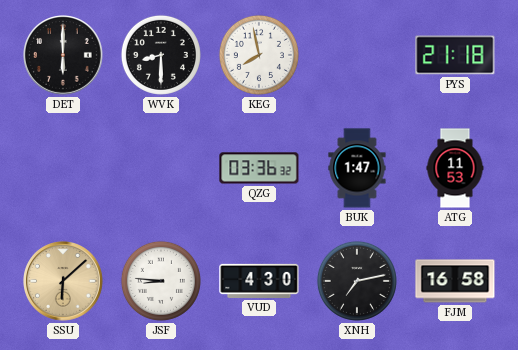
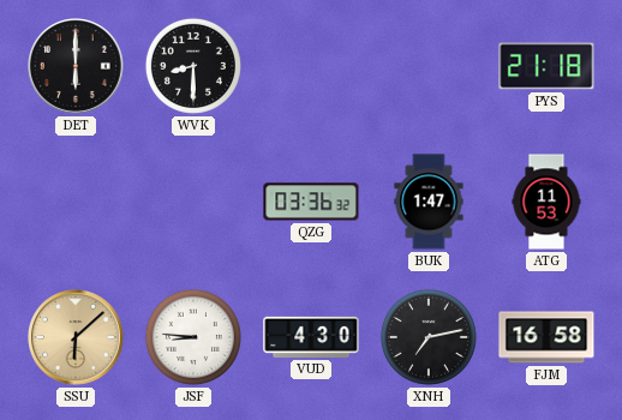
KEG: 7:58 -> none
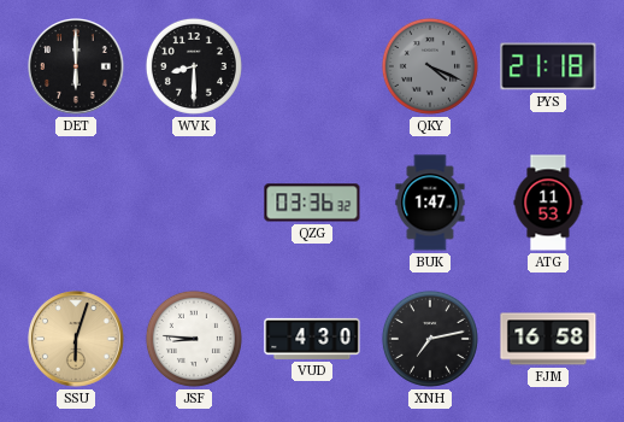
QKY: none -> 4:19
SSU: 6:08 -> 6:03
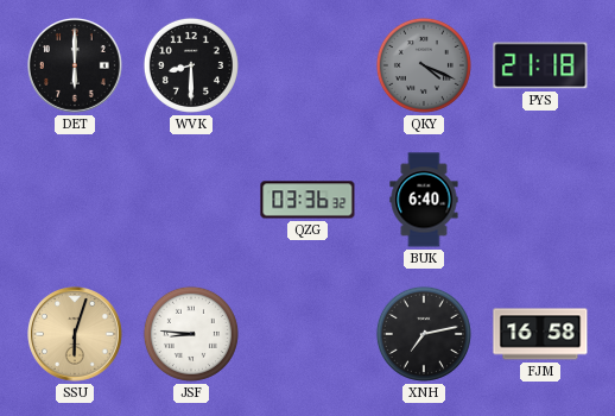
BUK: 1:47 -> 6:40
ATG: 11:53 -> none
VUD: 4:30 -> none
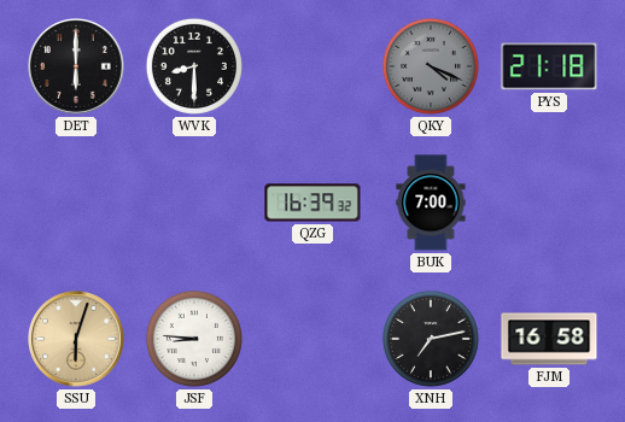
QZG: 03:36 -> 16:39
BUK: 6:40 -> 7:00
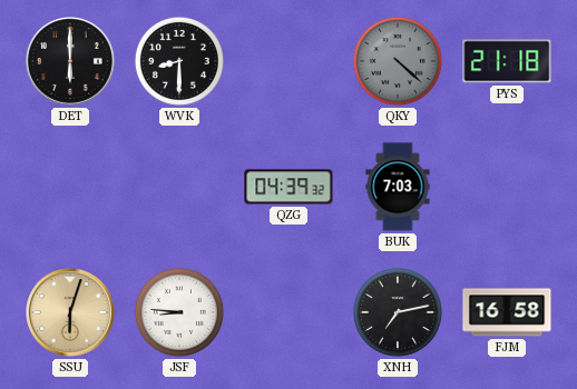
QKY: 4:19 -> 4:22
QZG: 16:39 -> 04:39
BUK: 7:00 -> 7:03
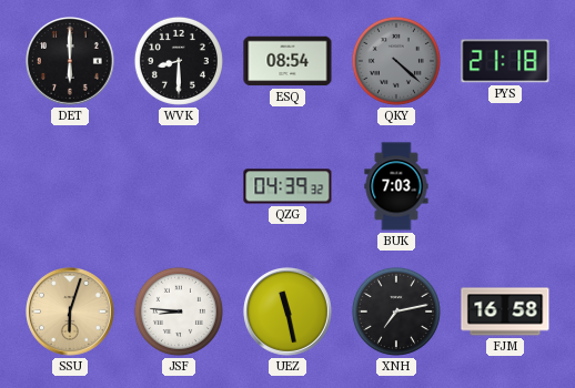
ESQ: none -> 08:54
UEZ: none -> 11:28
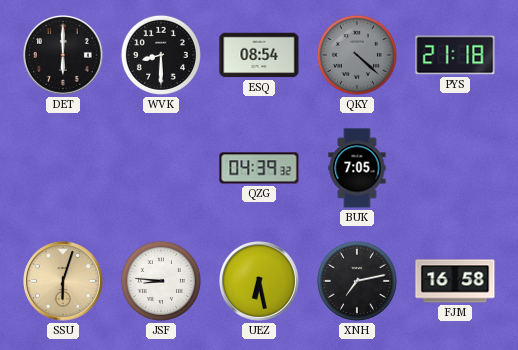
BUK: 7:03 -> 7:05
UEZ: 11:28 -> 6:28
